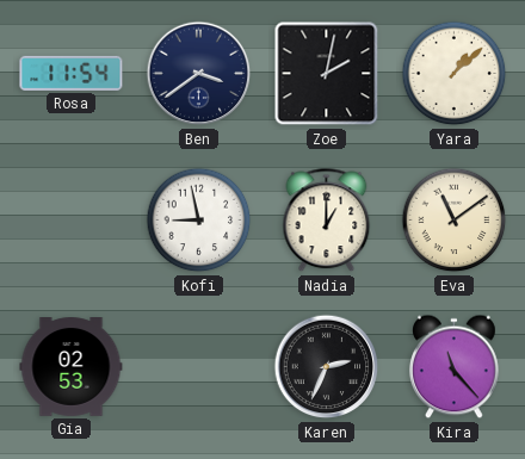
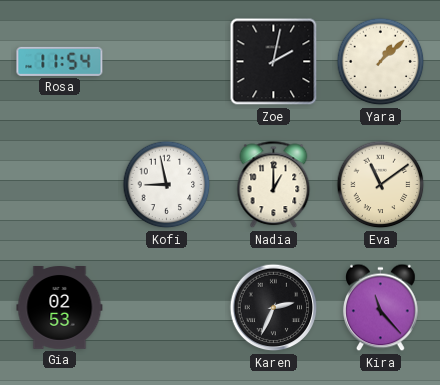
Ben: 3:39 -> none
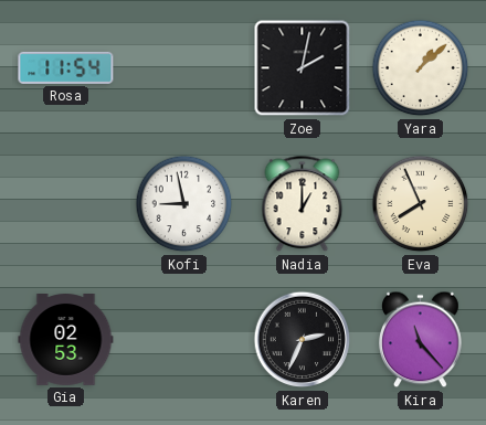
Eva: 11:09 -> 7:56
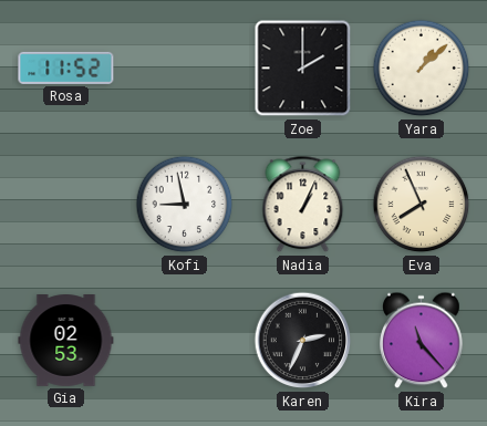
Rosa: 11:54 -> 11:52
Zoe: 2:02 -> 2:00
Nadia: 1:00 -> 1:04
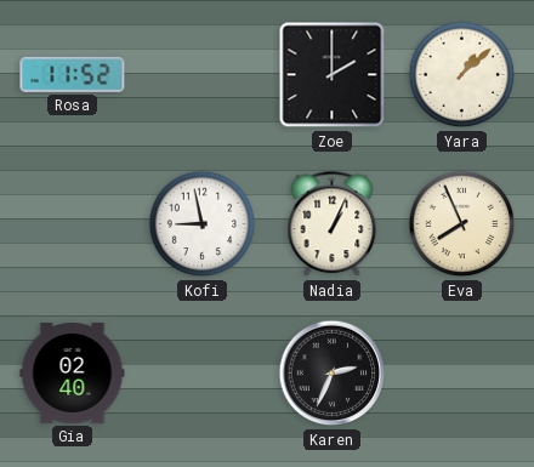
Gia: 02:53 -> 02:40
Kira: 11:23 -> none
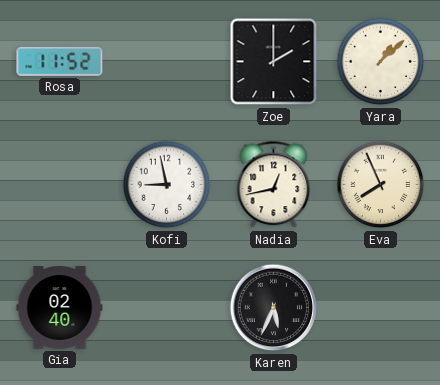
Nadia: 1:04 -> 12:43
Karen: 2:34 -> 5:34
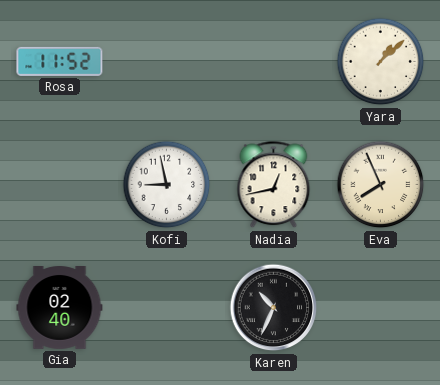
Zoe: 2:00 -> none
Karen: 5:34 -> 10:34
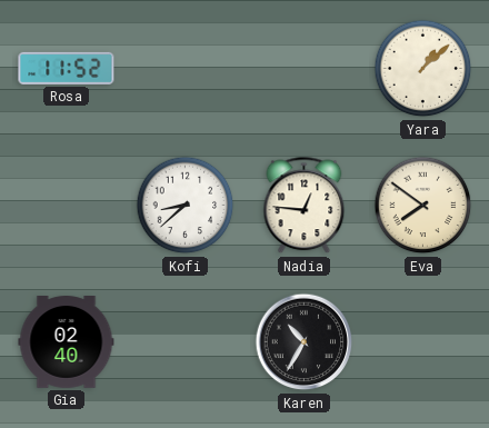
Kofi: 8:58 -> 8:38
Nadia: 12:43 -> 12:46
Eva: 7:56 -> 7:51
Karen: 10:34 -> 10:35
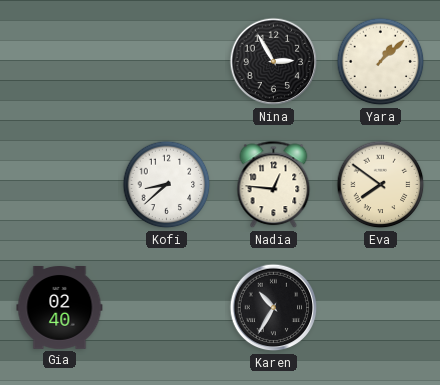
Rosa: 11:52 -> none
Nina: none -> 2:55
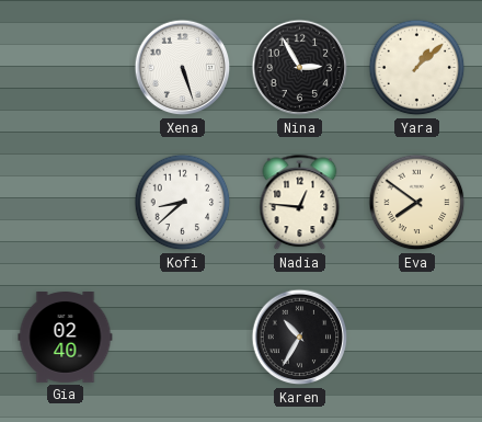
Xena: none -> 5:27
